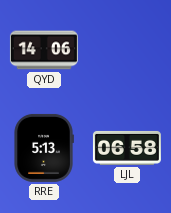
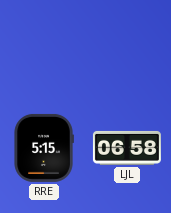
QYD: 14:06 -> none
RRE: 5:13 -> 5:15
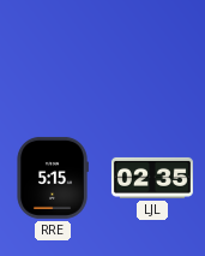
LJL: 06:58 -> 02:35
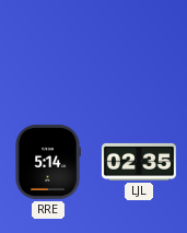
RRE: 5:15 -> 5:14
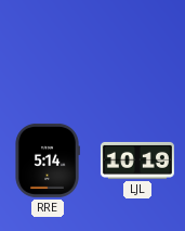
LJL: 02:35 -> 10:19
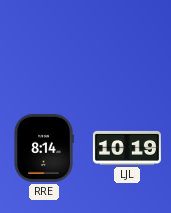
RRE: 5:14 -> 8:14
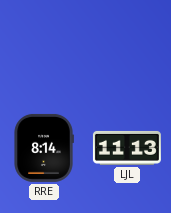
LJL: 10:19 -> 11:13
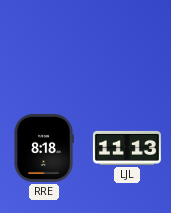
RRE: 8:14 -> 8:18
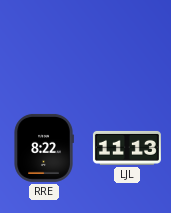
RRE: 8:18 -> 8:22
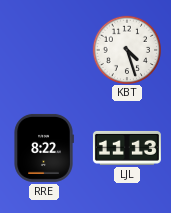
KBT: none -> 4:27
